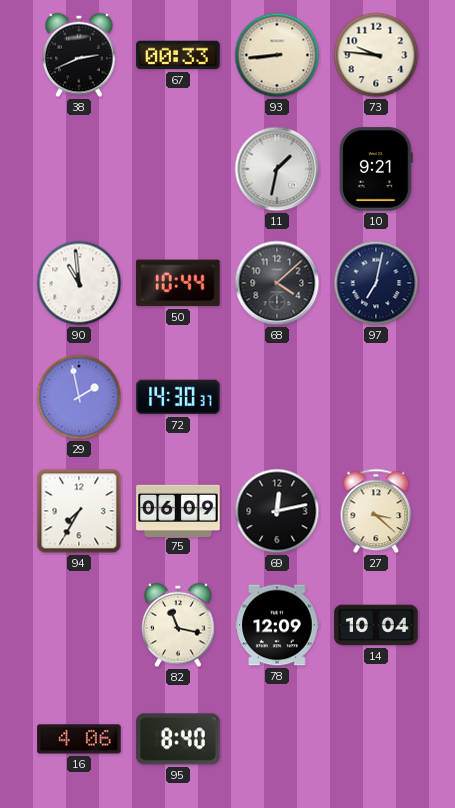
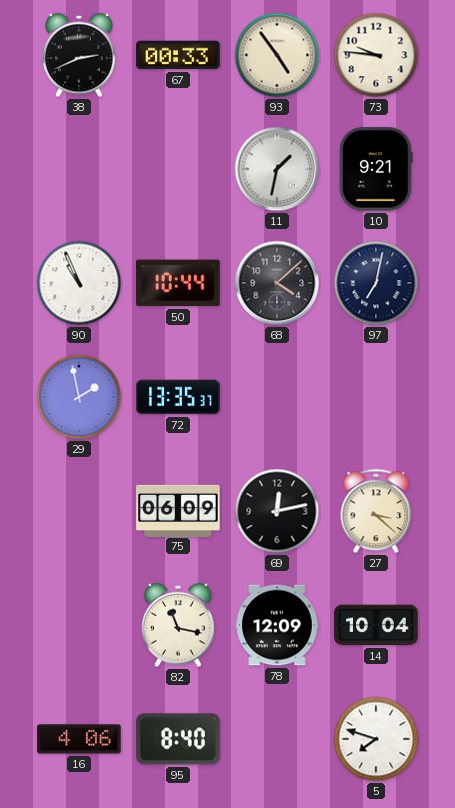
93: 8:44 -> 4:54
90: 10:59 -> 10:56
72: 14:30 -> 13:35
94: 7:35 -> none
5: none -> 7:48
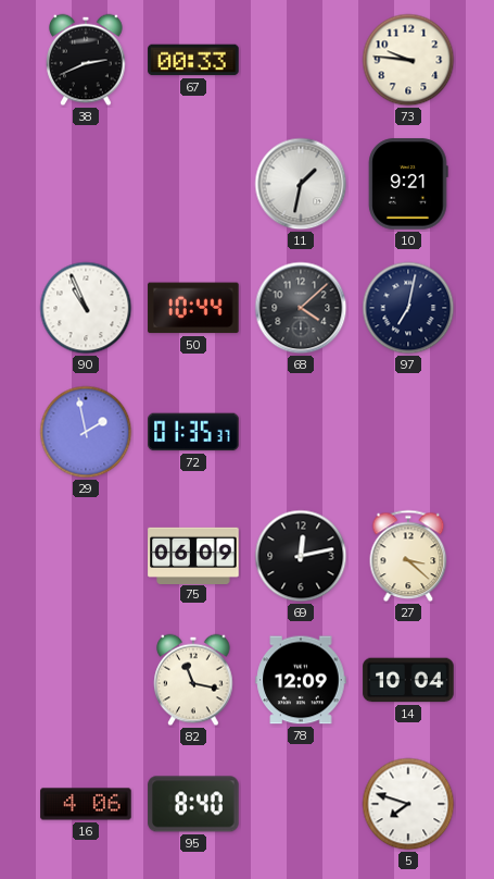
93: 4:54 -> none
72: 13:35 -> 01:35
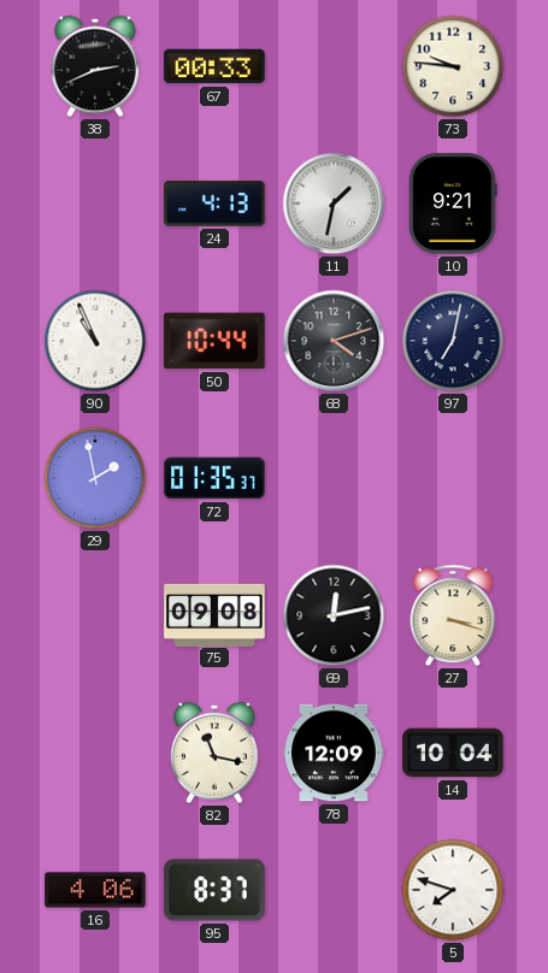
24: none -> 4:13
68: 4:08 -> 4:12
75: 06:09 -> 09:08
27: 3:22 -> 3:18
95: 8:40 -> 8:37
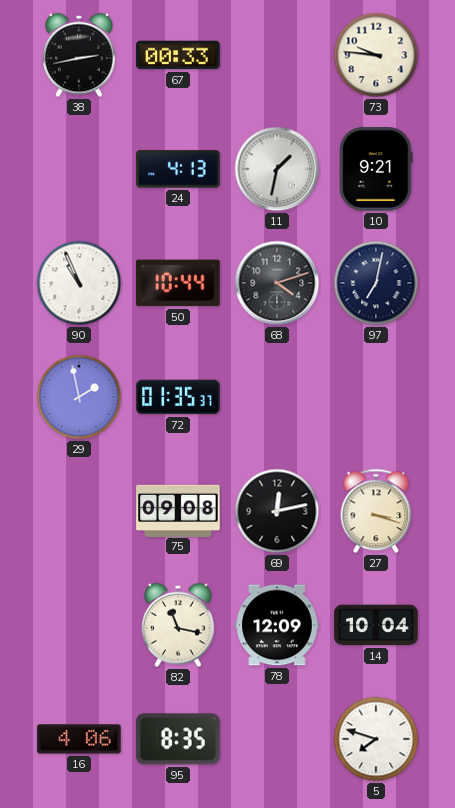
38: 2:41 -> 2:43
95: 8:37 -> 8:35
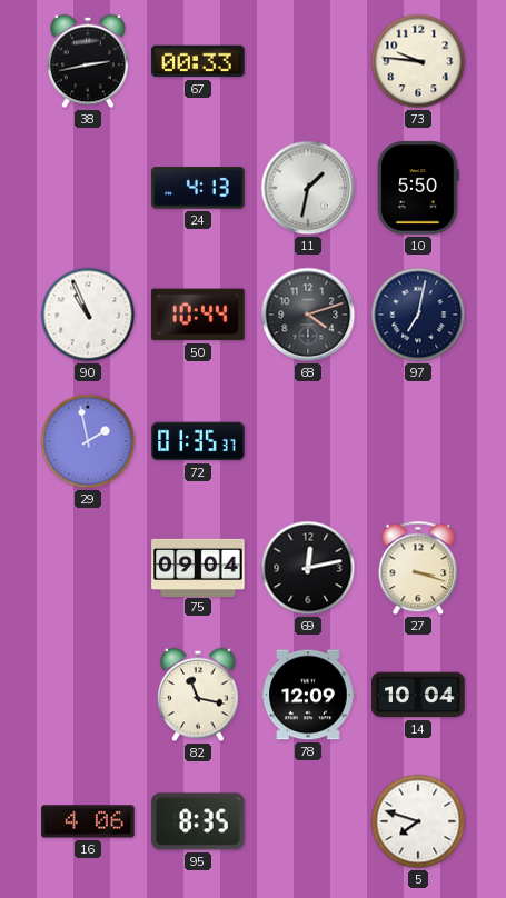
10: 9:21 -> 5:50
75: 09:08 -> 09:04
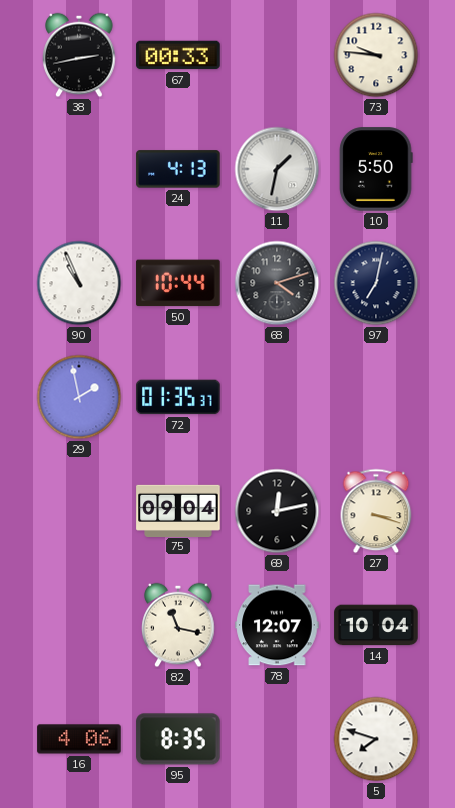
78: 12:09 -> 12:07
